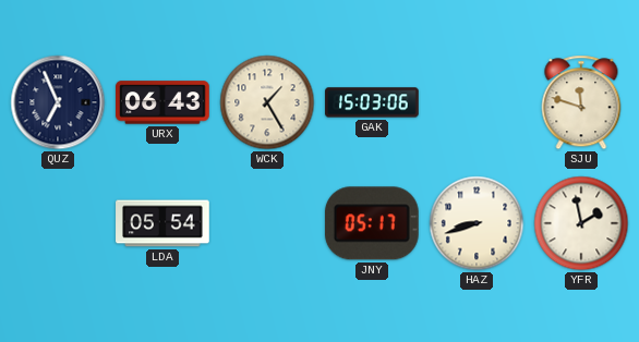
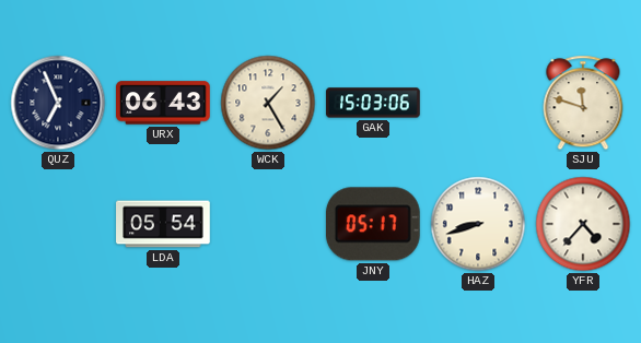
YFR: 1:58 -> 4:37
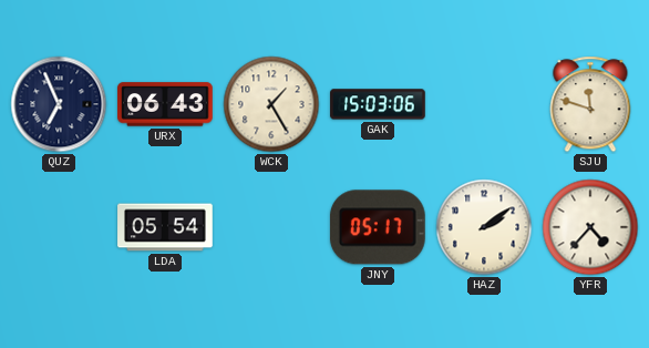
HAZ: 8:42 -> 2:09
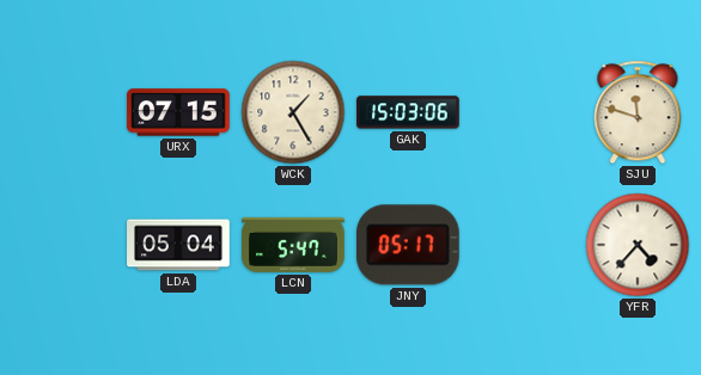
QUZ: 6:56 -> none
URX: 06:43 -> 07:15
LDA: 05:54 -> 05:04
LCN: none -> 5:47
HAZ: 2:09 -> none
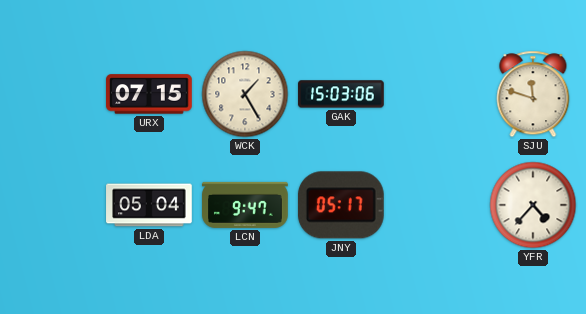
LCN: 5:47 -> 9:47
